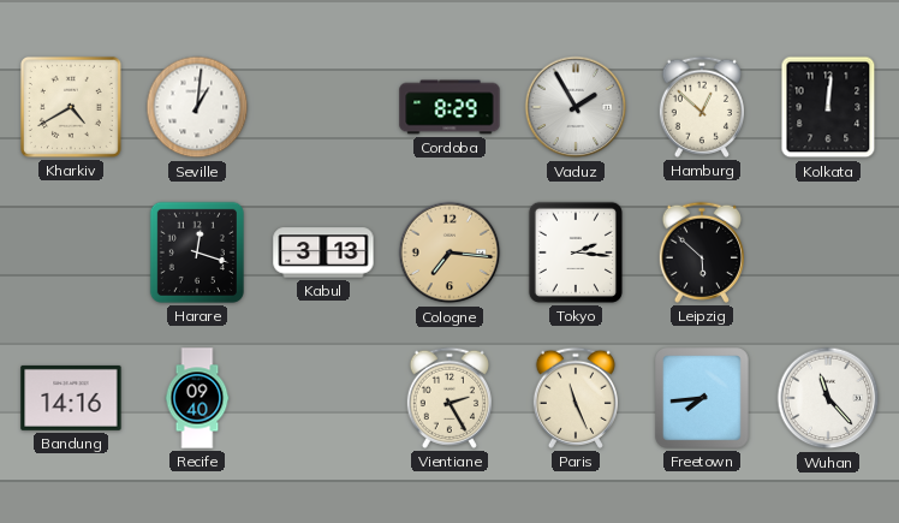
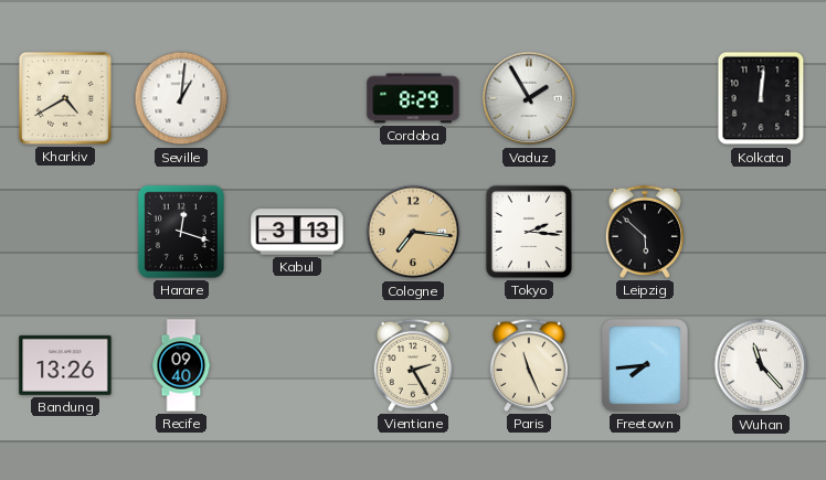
Hamburg: 12:52 -> none
Bandung: 14:16 -> 13:26
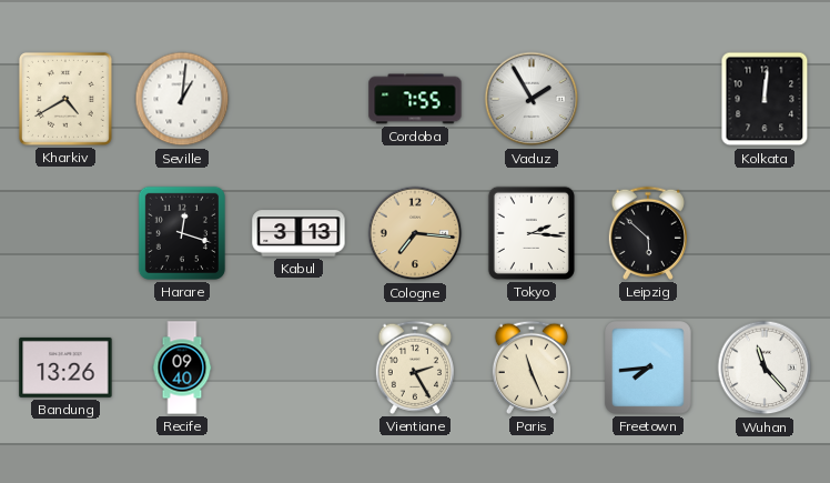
Cordoba: 8:29 -> 7:55
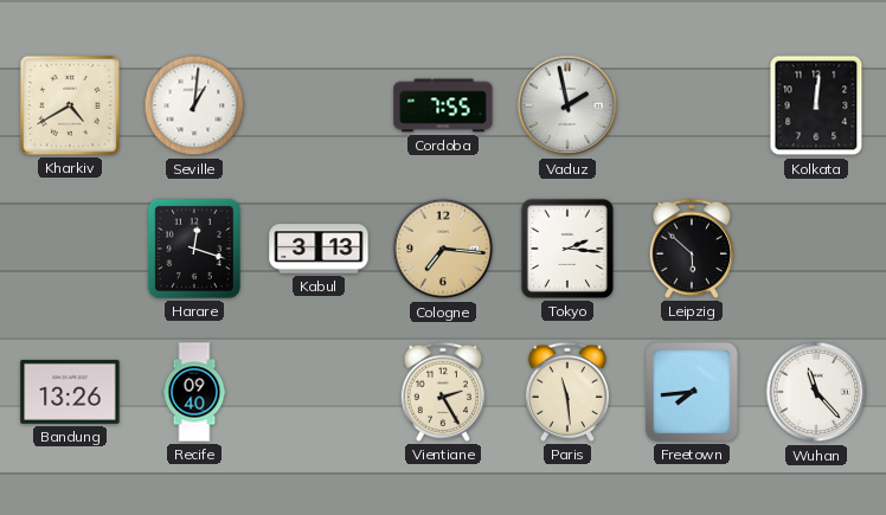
Vaduz: 1:55 -> 1:58
Paris: 11:26 -> 11:29
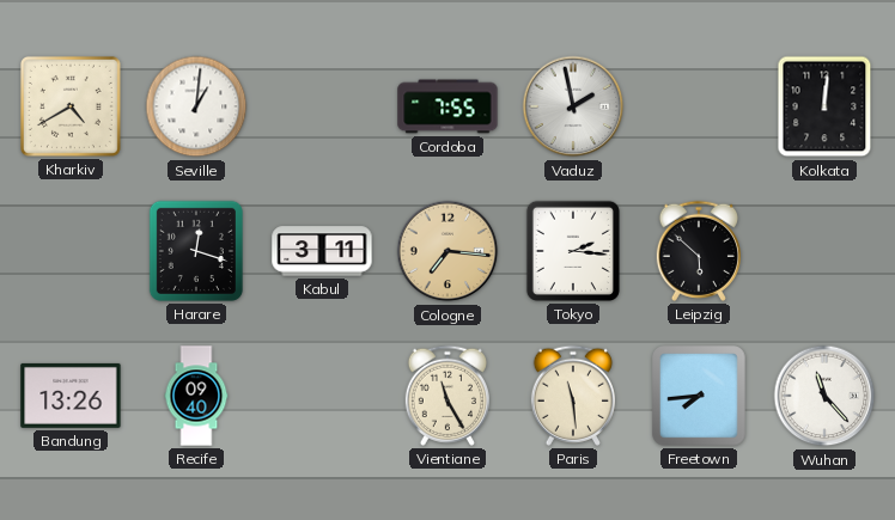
Kabul: 3:13 -> 3:11
Vientiane: 2:25 -> 11:25
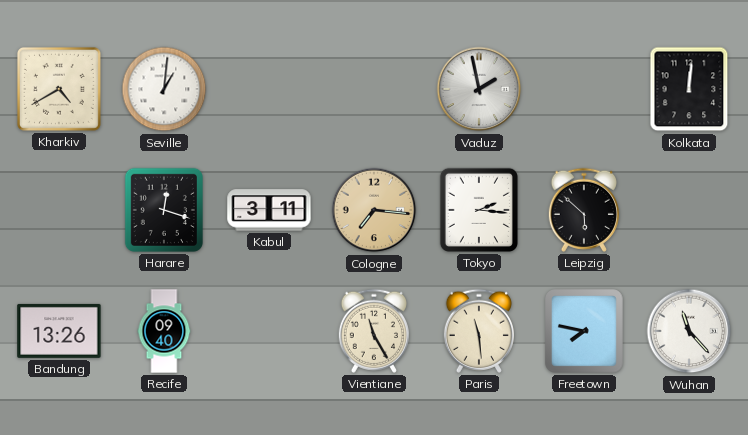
Cordoba: 7:55 -> none
Freetown: 7:44 -> 7:47
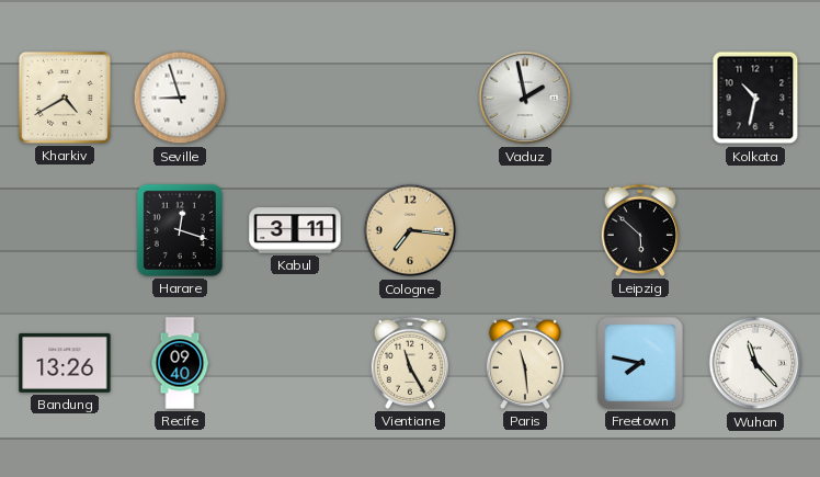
Seville: 1:01 -> 8:57
Kolkata: 12:01 -> 10:32
Tokyo: 2:16 -> none
